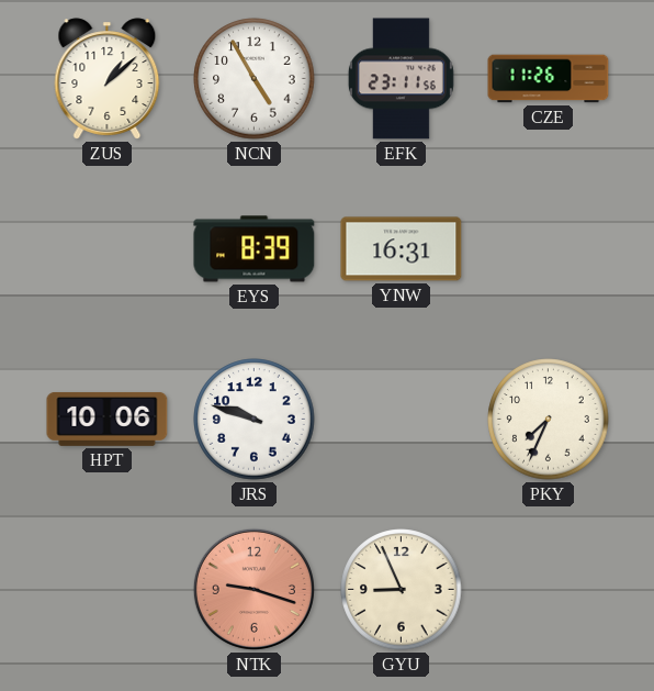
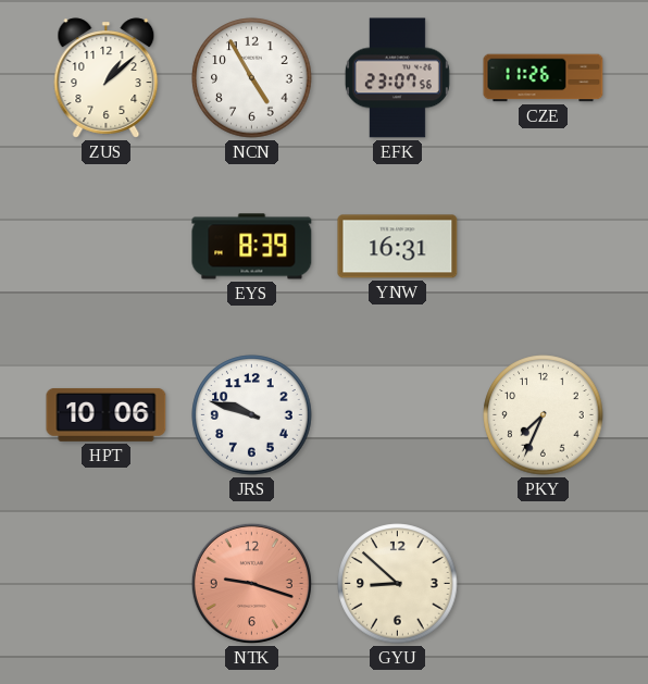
EFK: 23:11 -> 23:07
GYU: 8:56 -> 8:52
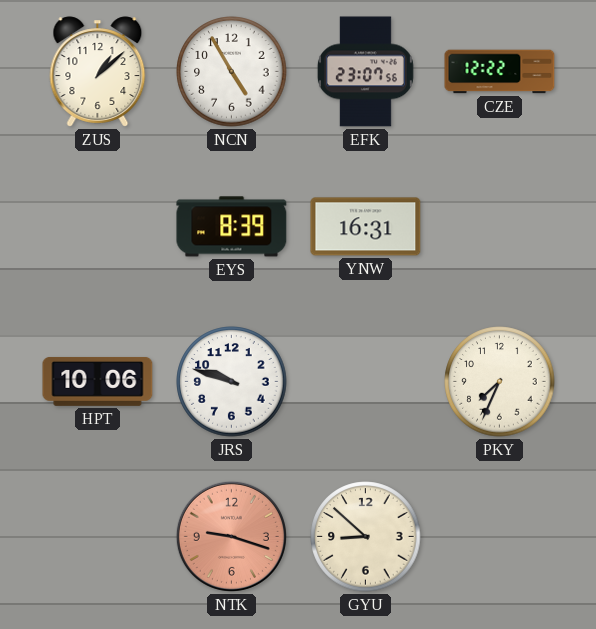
CZE: 11:26 -> 12:22
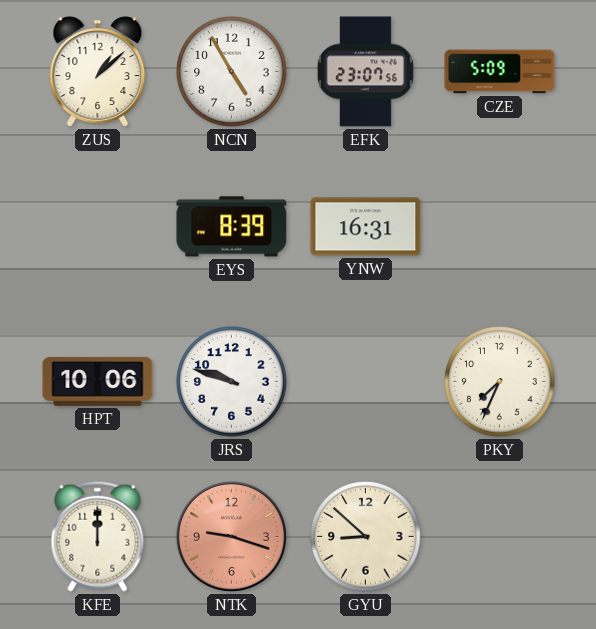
CZE: 12:22 -> 5:09
KFE: none -> 12:00
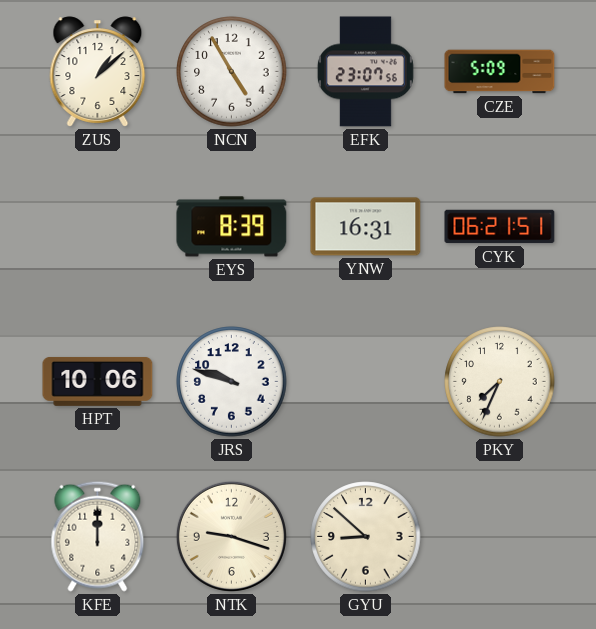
CYK: none -> 06:21
NTK dial: salmon -> cream
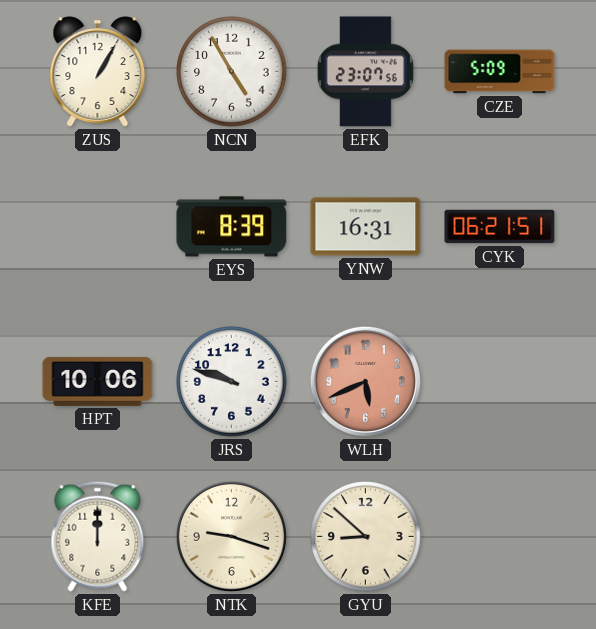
ZUS: 1:08 -> 1:05
WLH: none -> 5:41
PKY: 7:34 -> none
